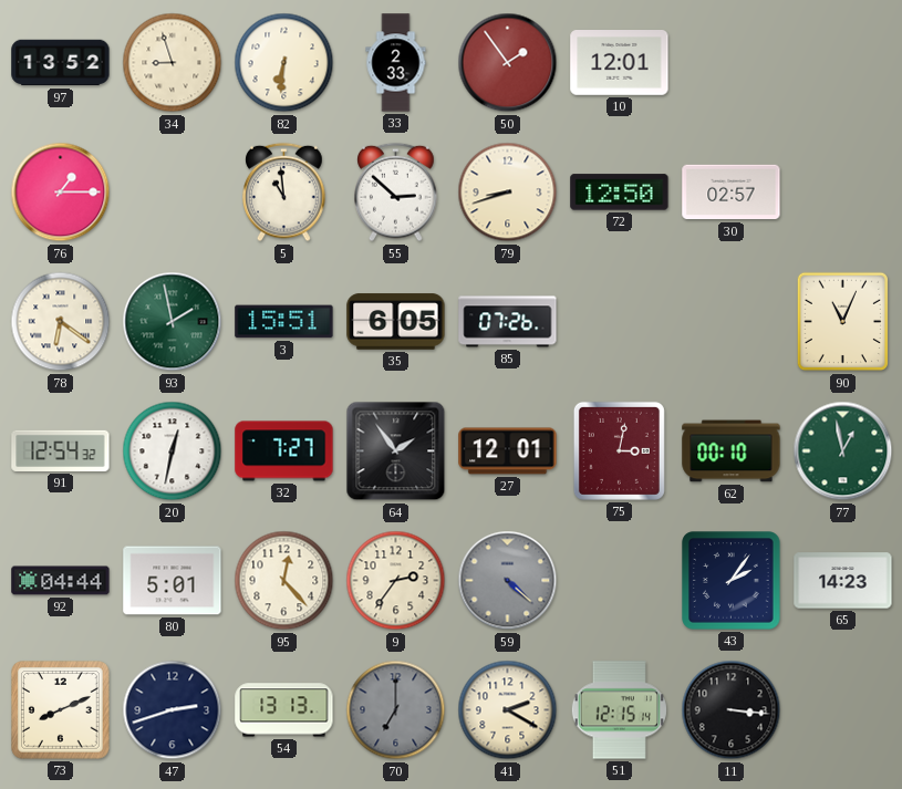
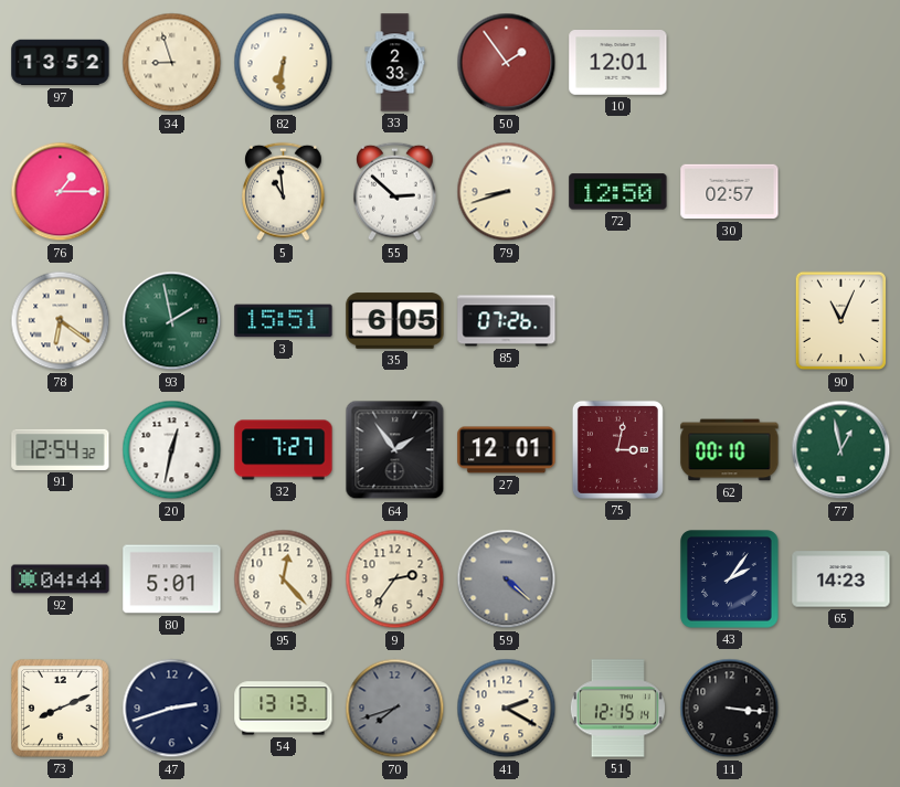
70: 7:00 -> 7:42
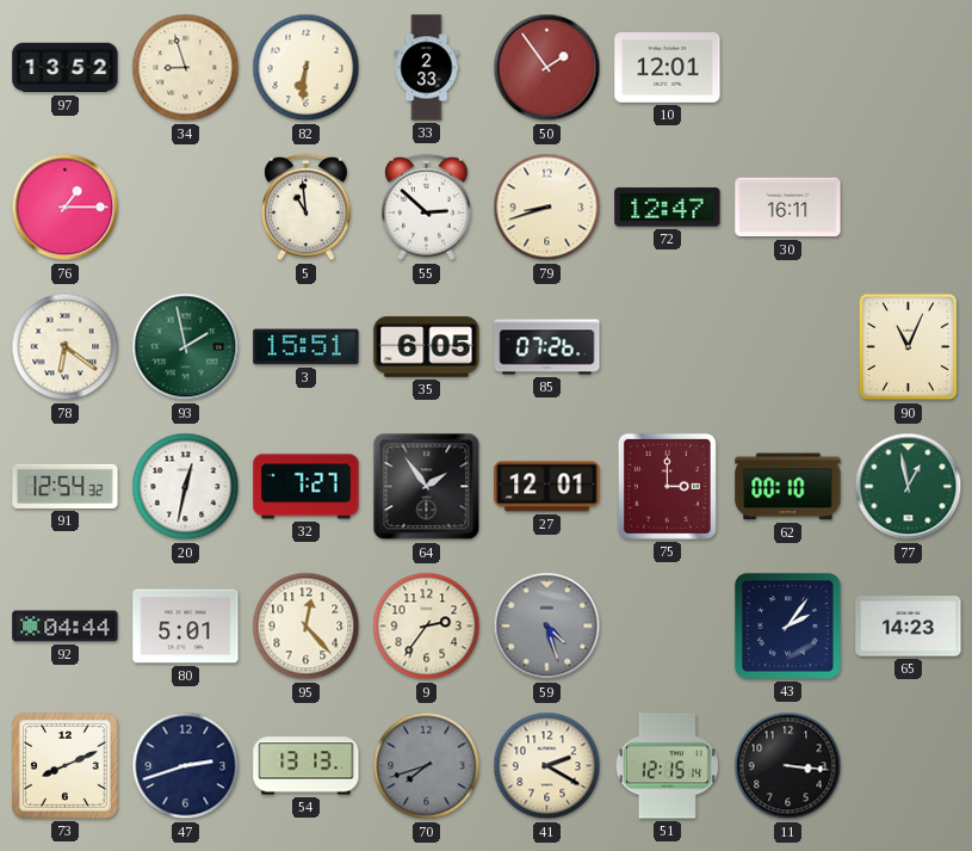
72: 12:50 -> 12:47
30: 02:57 -> 16:11
75: 3:02 -> 3:00
59: 4:22 -> 4:27
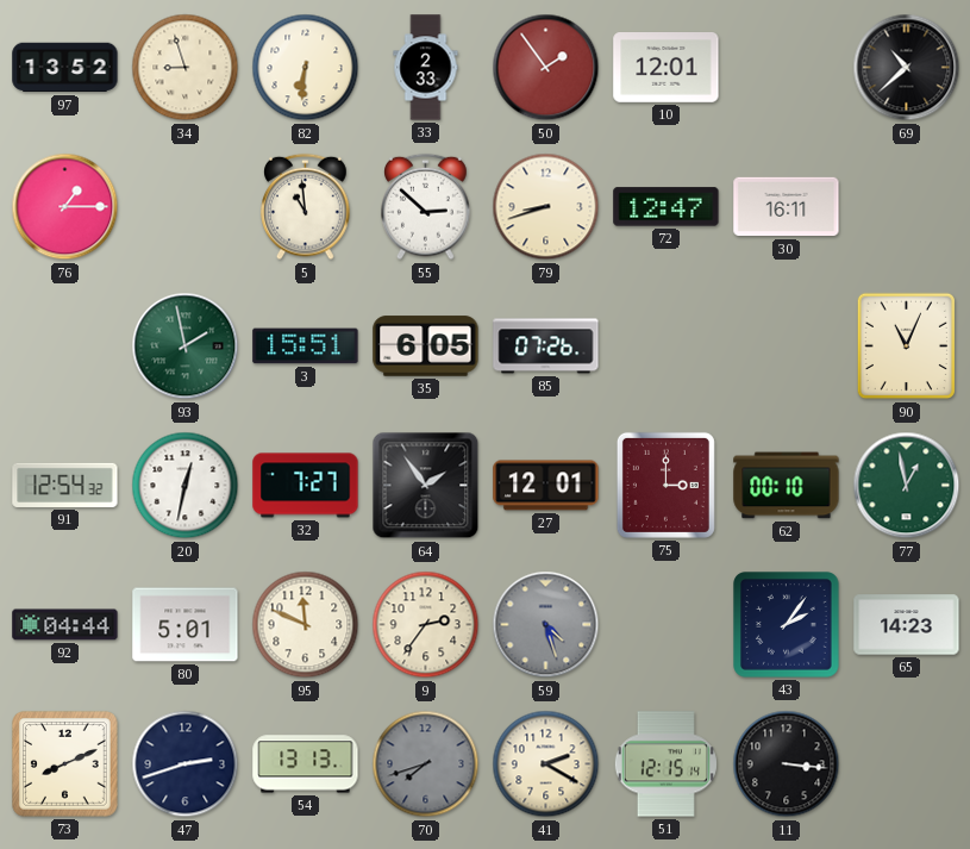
69: none -> 10:38
78: 6:21 -> none
95: 12:23 -> 11:49
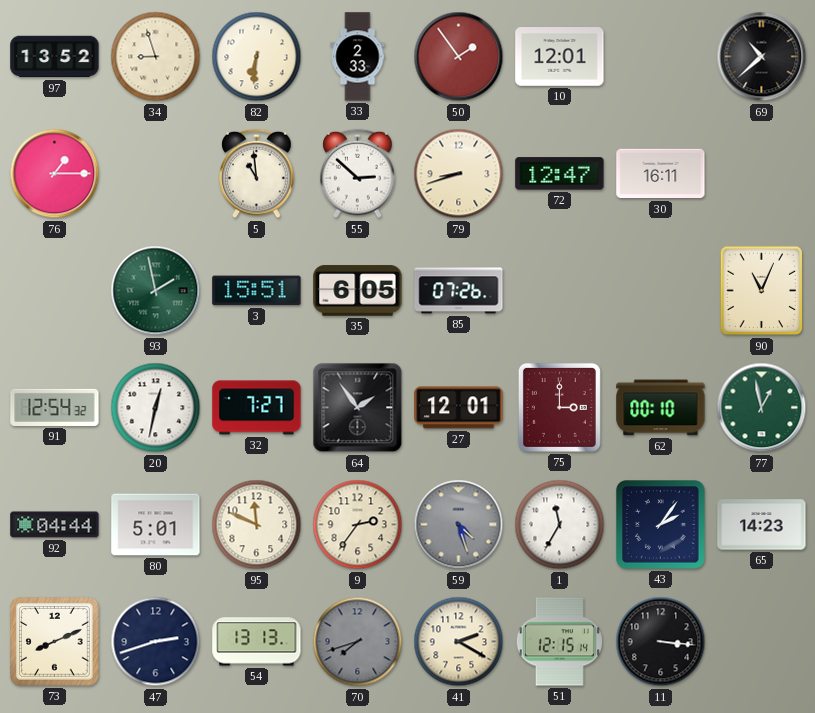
1: none -> 11:35
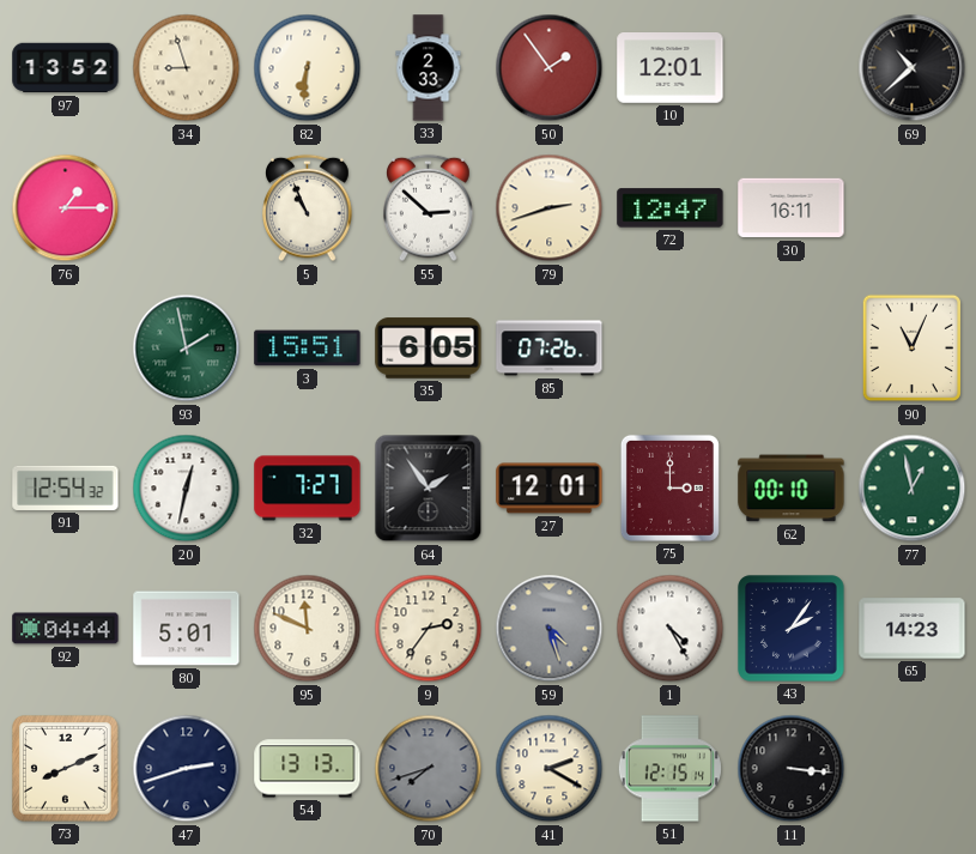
5: 10:59 -> 10:56
79: 8:42 -> 2:42
1: 11:35 -> 4:25
